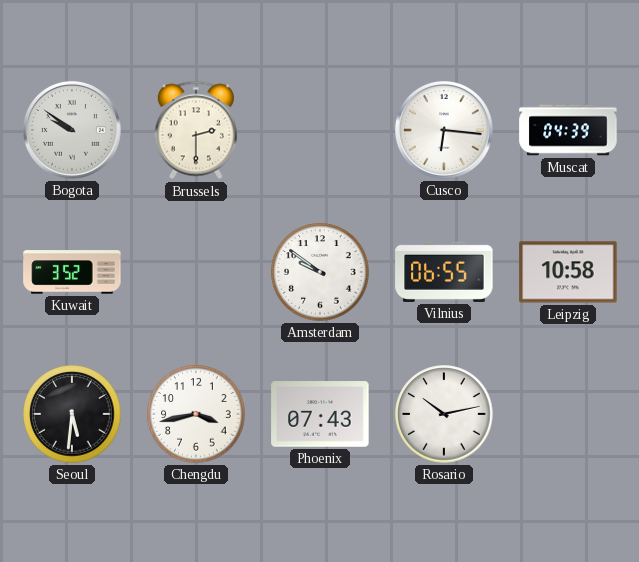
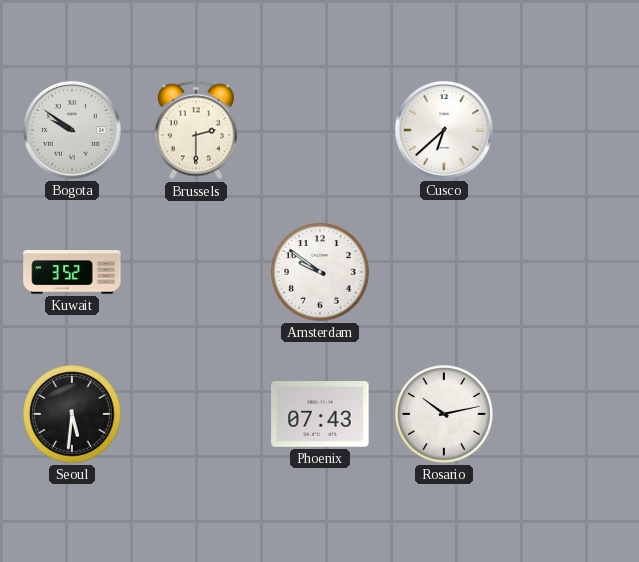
Cusco: 6:16 -> 6:38
Muscat: 04:39 -> none
Vilnius: 06:55 -> none
Leipzig: 10:58 -> none
Chengdu: 3:43 -> none
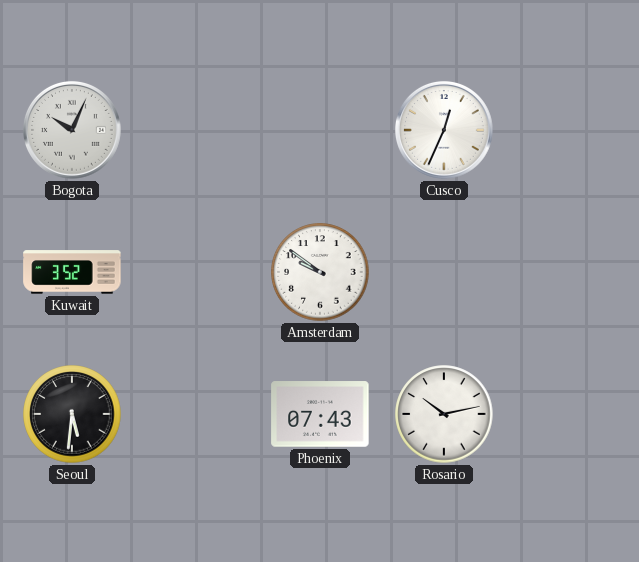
Bogota: 9:51 -> 10:04
Brussels: 2:30 -> none
Cusco: 6:38 -> 12:34
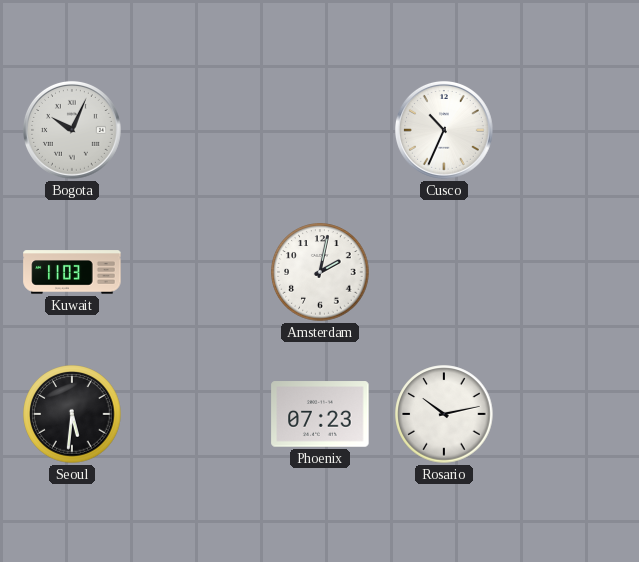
Cusco: 12:34 -> 10:34
Kuwait: 3:52 -> 11:03
Amsterdam: 9:51 -> 2:02
Phoenix: 07:43 -> 07:23
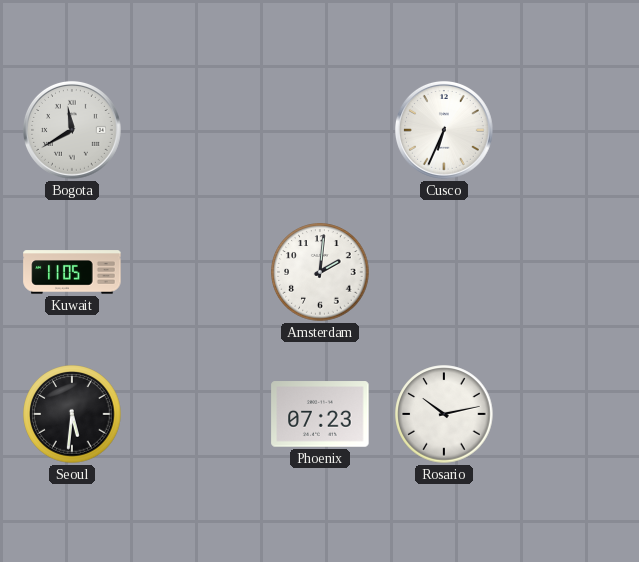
Bogota: 10:04 -> 11:40
Cusco: 10:34 -> 6:34
Kuwait: 11:03 -> 11:05
Amsterdam: 2:02 -> 2:01
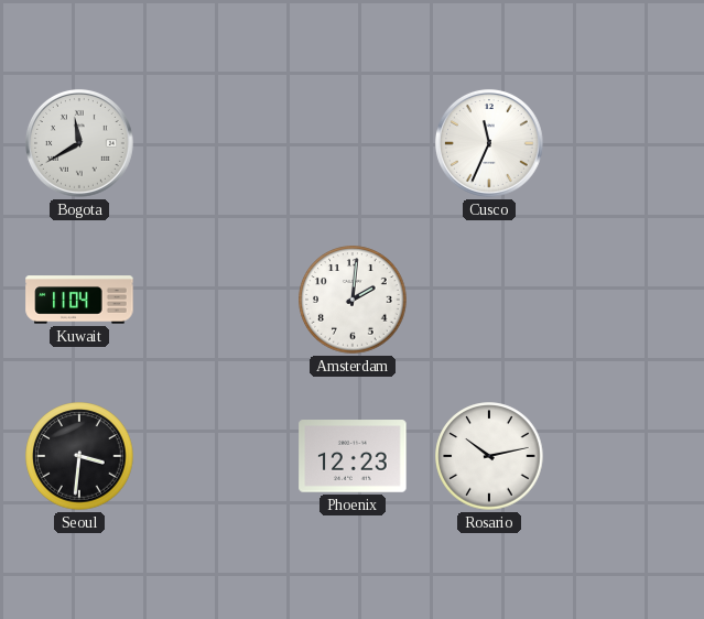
Cusco: 6:34 -> 11:34
Kuwait: 11:05 -> 11:04
Seoul: 5:31 -> 3:31
Phoenix: 07:23 -> 12:23
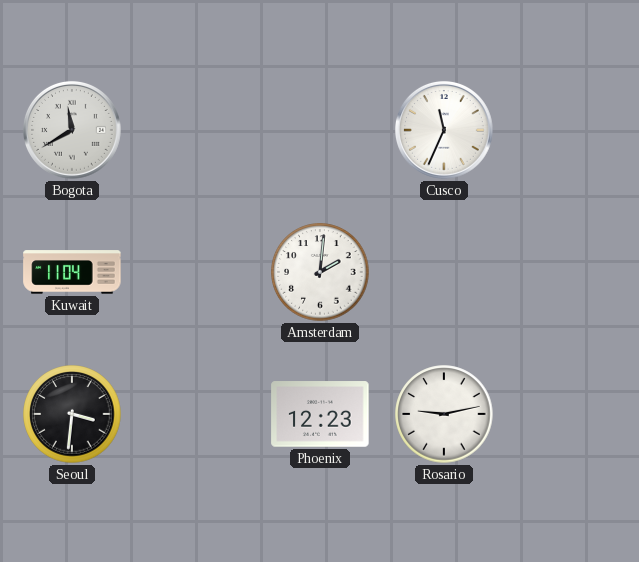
Rosario: 10:13 -> 9:13
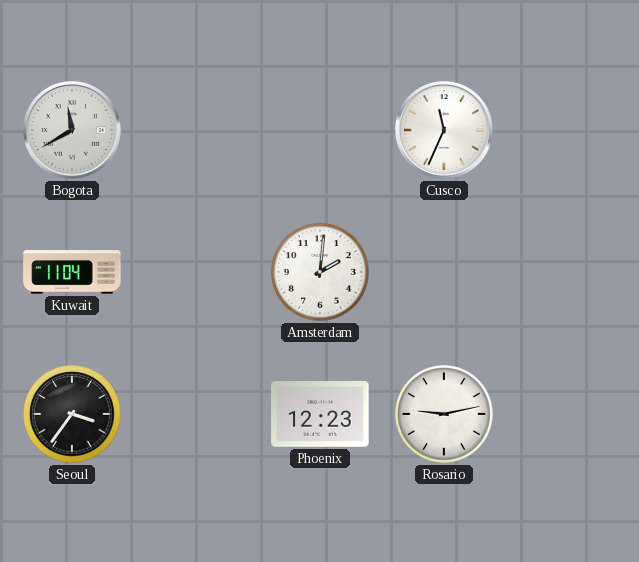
Seoul: 3:31 -> 3:36
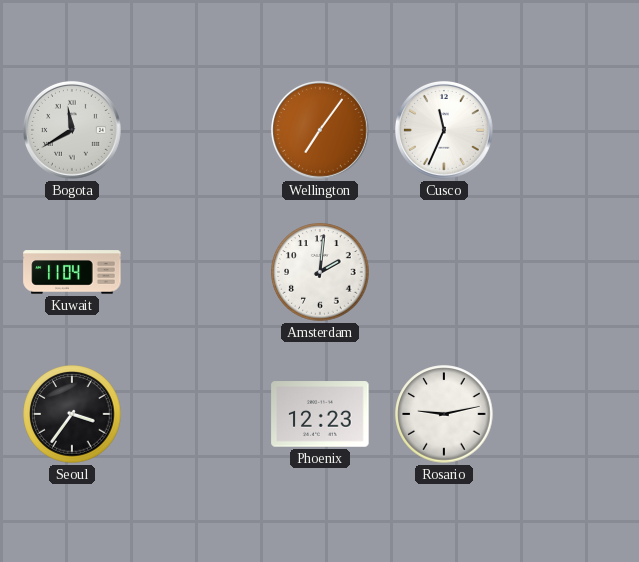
Wellington: none -> 7:06
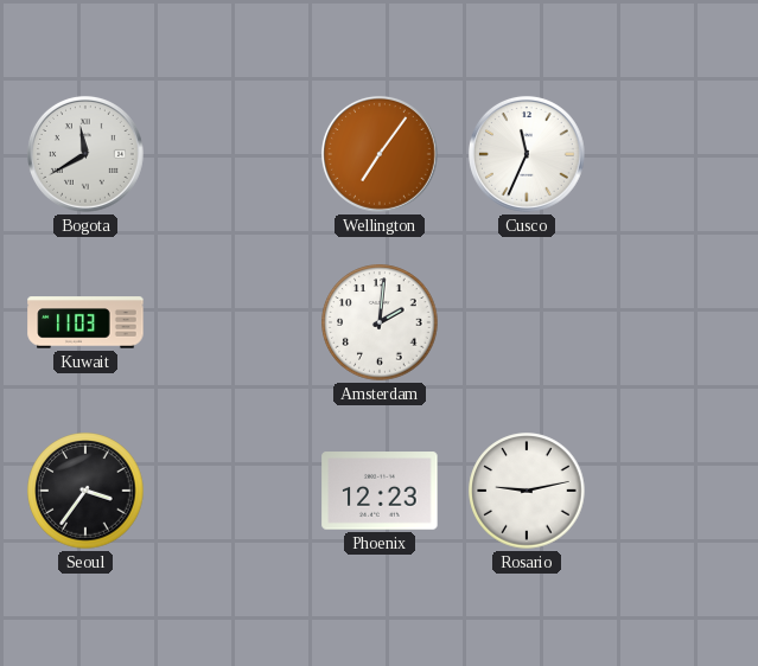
Kuwait: 11:04 -> 11:03
